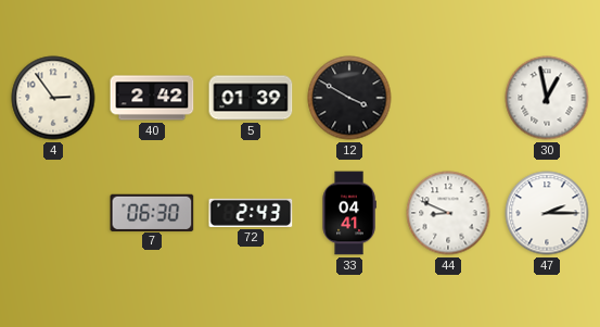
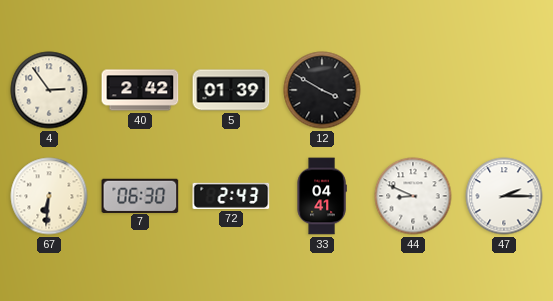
30: 12:58 -> none
67: none -> 6:31
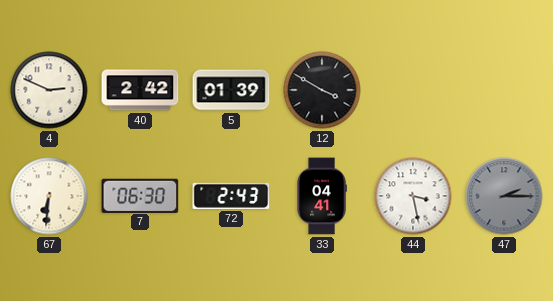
4: 2:54 -> 2:49
44: 8:49 -> 3:28
47 dial: white -> grey
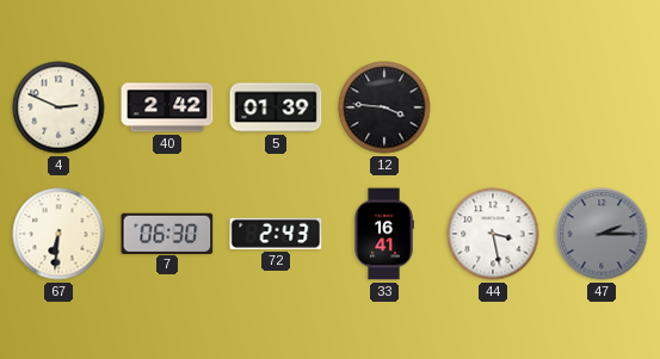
12: 3:50 -> 3:46
33: 04:41 -> 16:41
